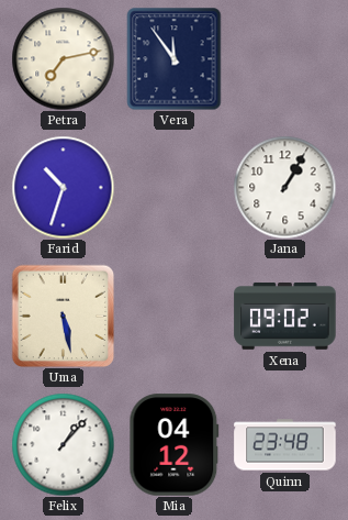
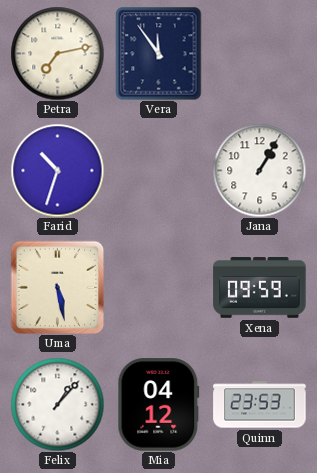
Xena: 09:02 -> 09:59
Quinn: 23:48 -> 23:53
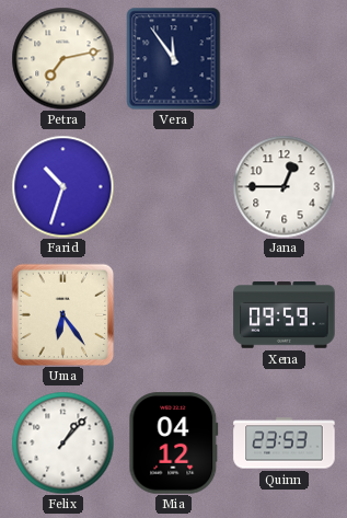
Jana: 1:05 -> 12:45
Uma: 5:28 -> 6:24
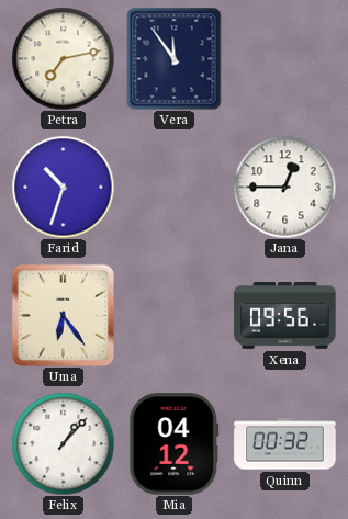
Xena: 09:59 -> 09:56
Quinn: 23:53 -> 00:32
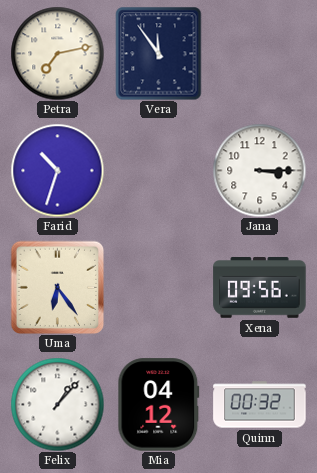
Jana: 12:45 -> 3:15
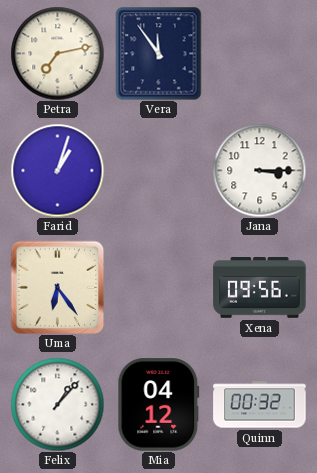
Farid: 10:33 -> 1:03
